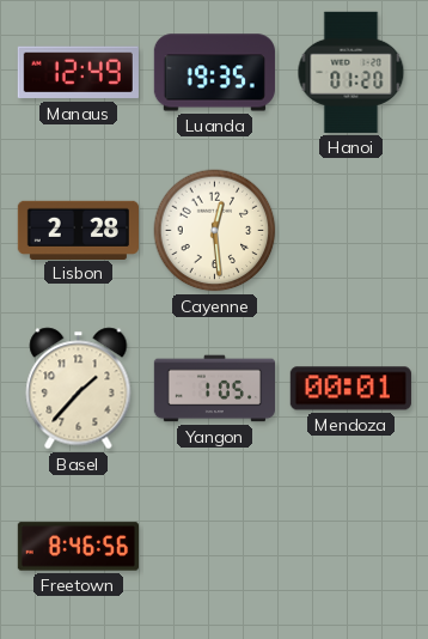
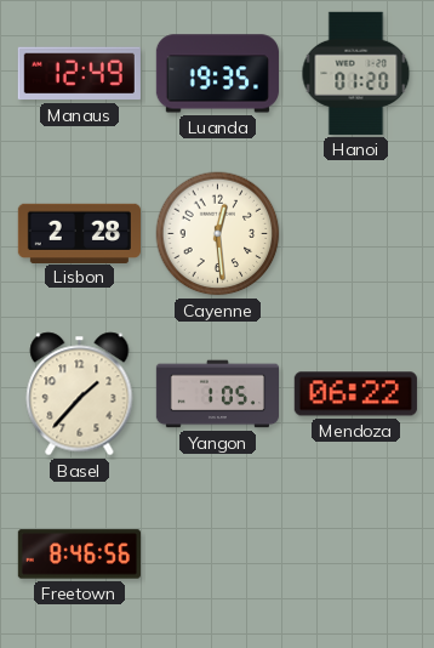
Mendoza: 00:01 -> 06:22
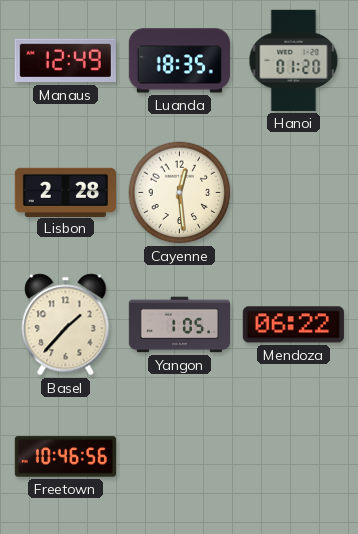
Luanda: 19:35 -> 18:35
Freetown: 8:46 -> 10:46
